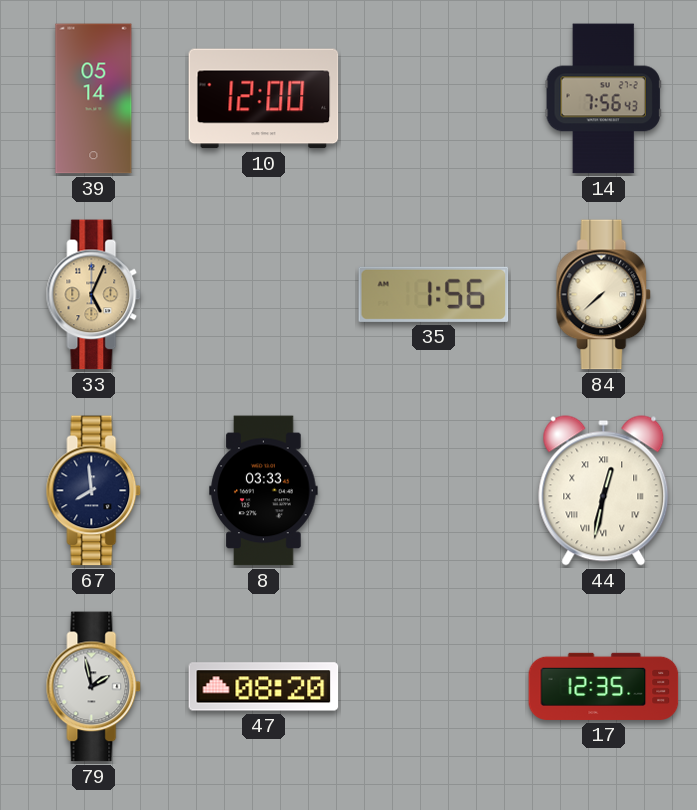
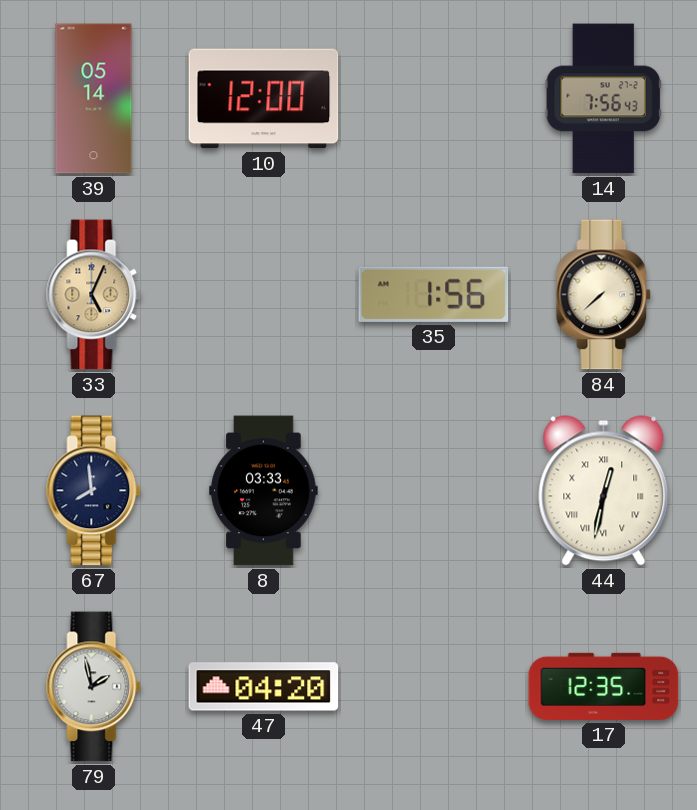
47: 08:20 -> 04:20
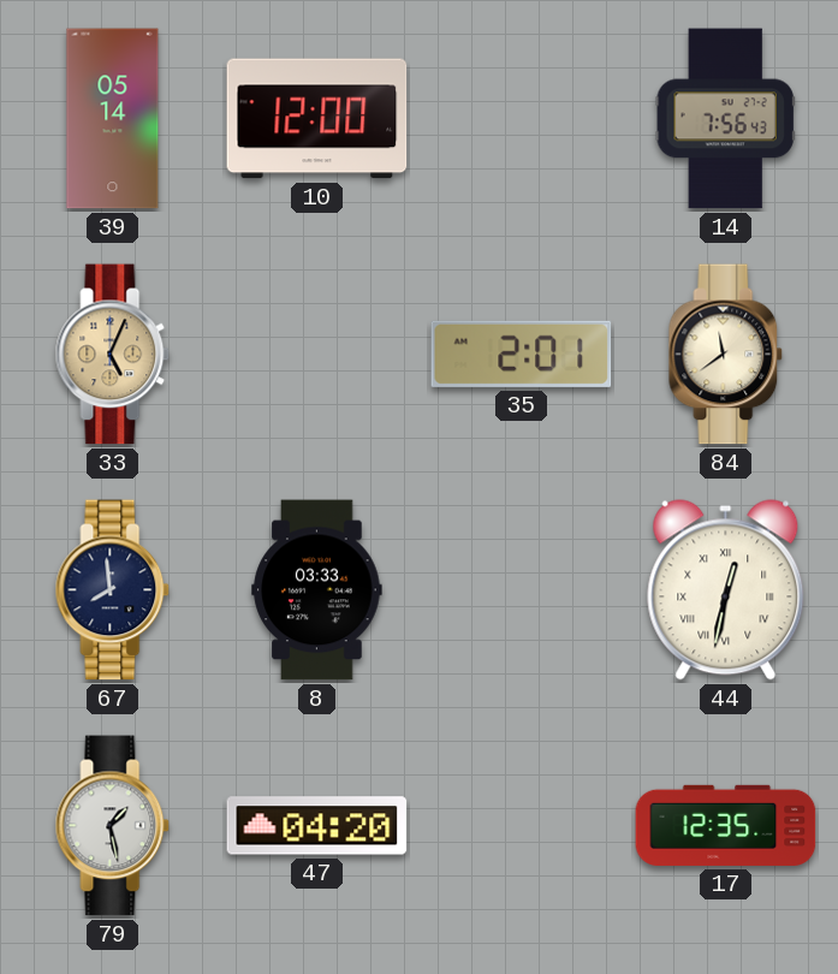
35: 1:56 -> 2:01
84: 7:38 -> 11:39
79: 1:58 -> 1:28
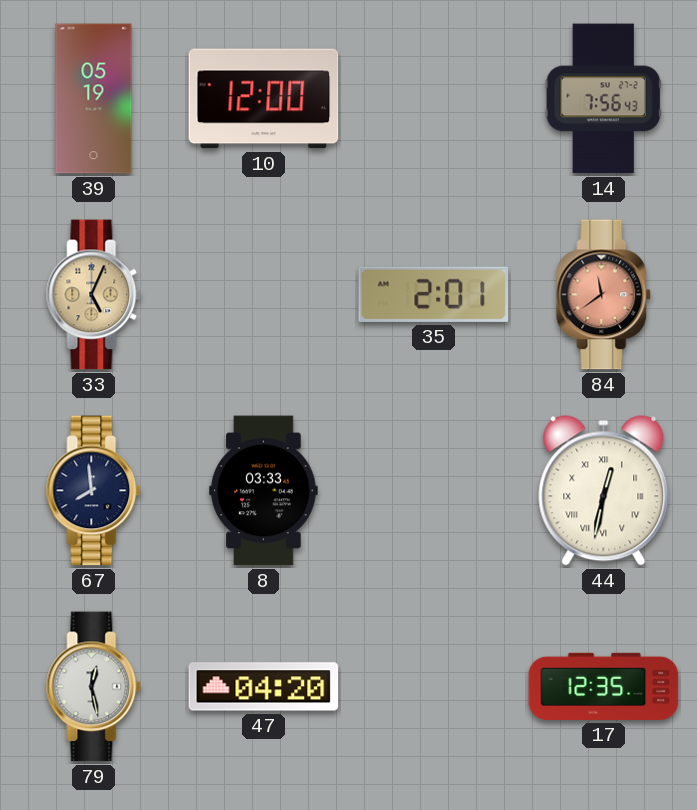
39: 05:14 -> 05:19
84 dial: cream -> salmon
79: 1:28 -> 12:28
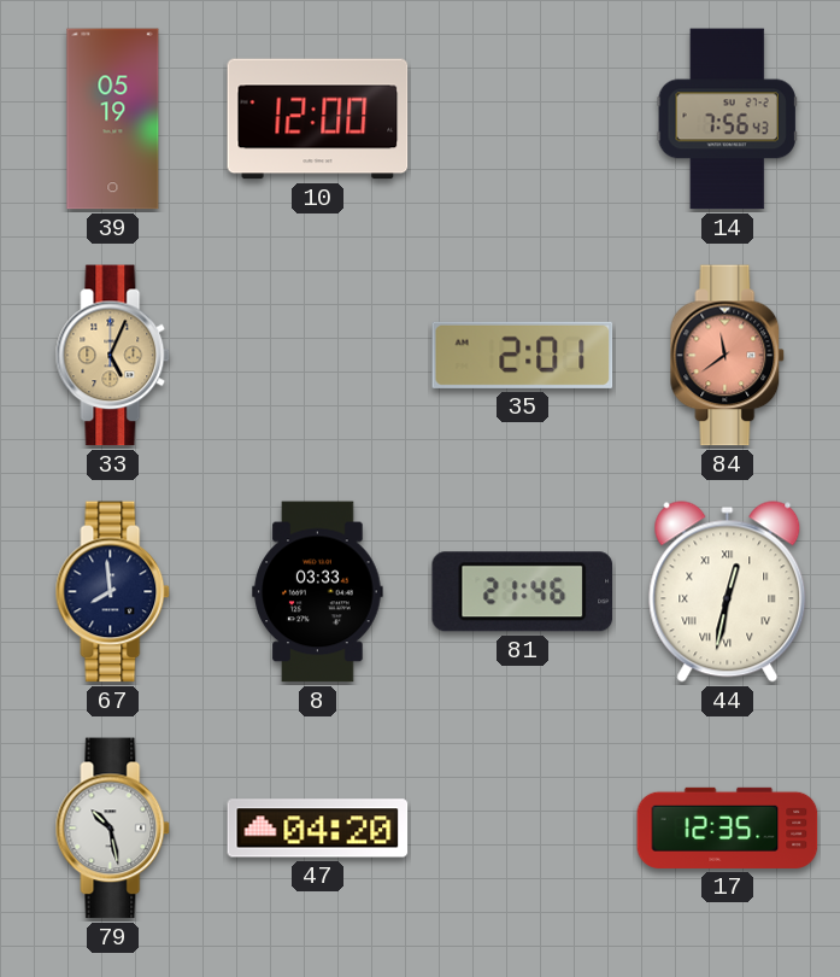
81: none -> 21:46
79: 12:28 -> 10:28
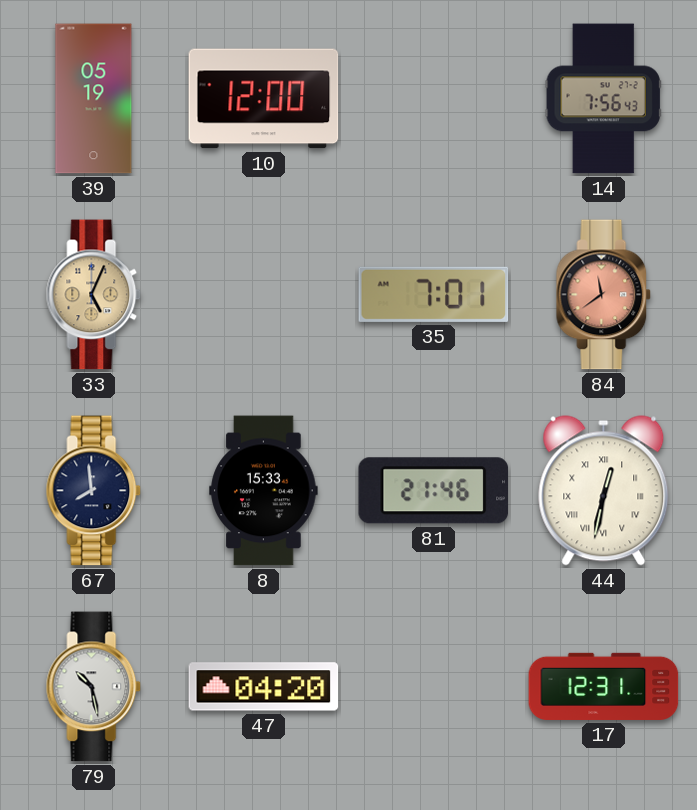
35: 2:01 -> 7:01
8: 03:33 -> 15:33
17: 12:35 -> 12:31
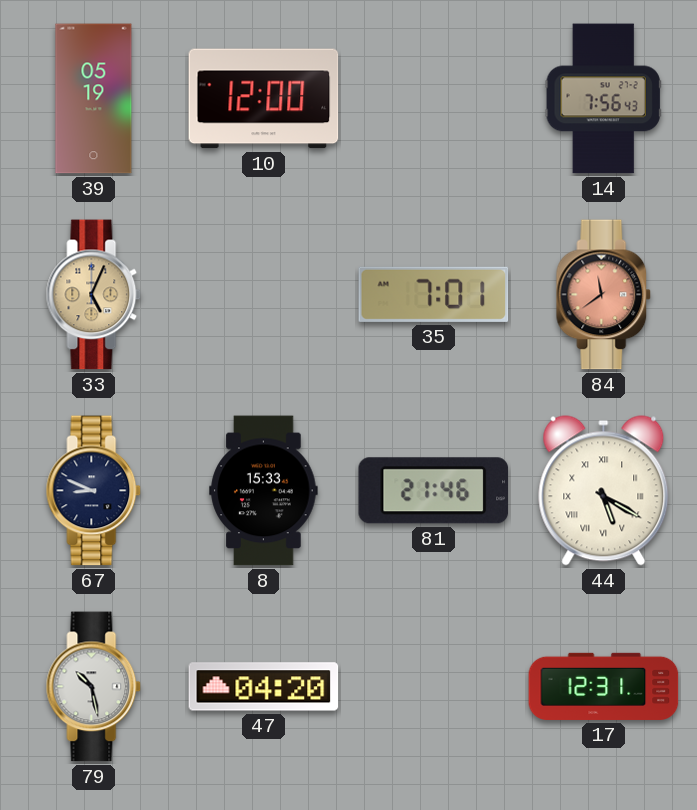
67: 7:59 -> 8:49
44: 12:32 -> 5:20
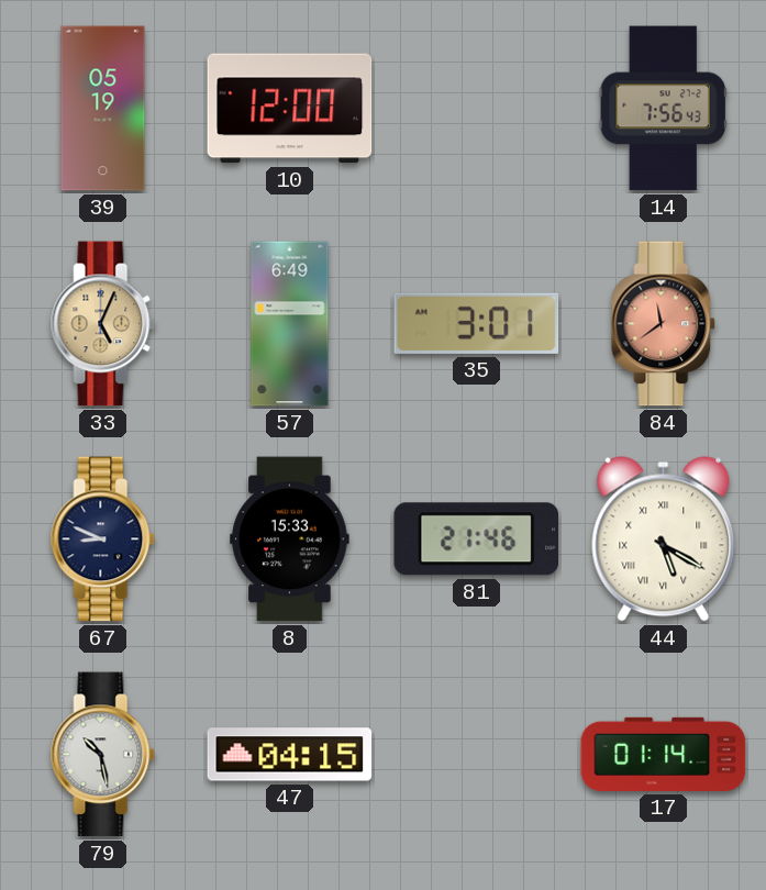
57: none -> 6:49
35: 7:01 -> 3:01
47: 04:20 -> 04:15
17: 12:31 -> 01:14
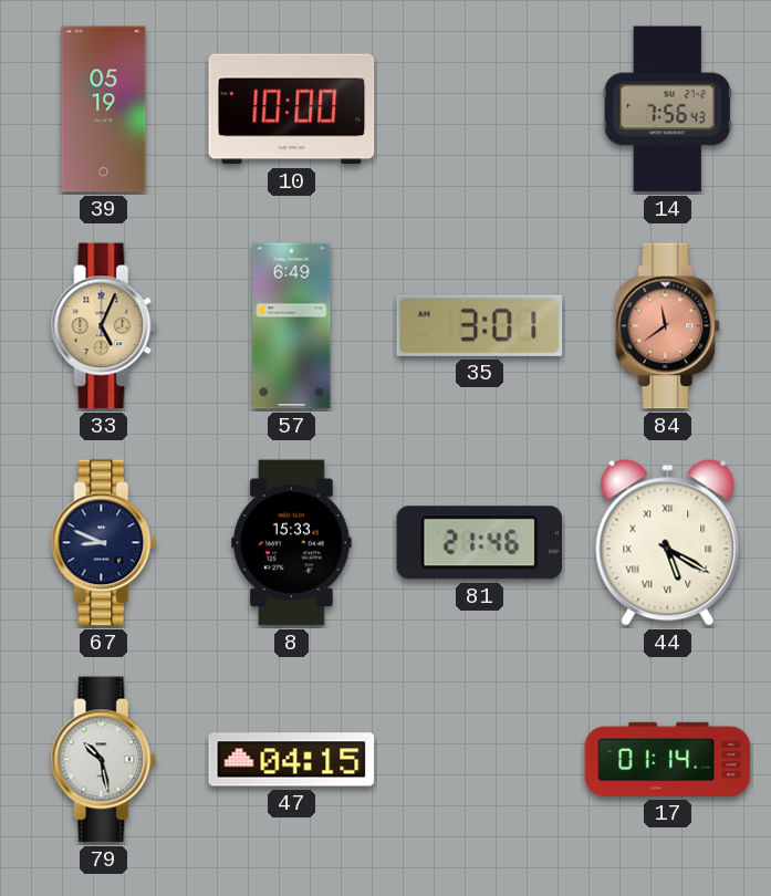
10: 12:00 -> 10:00
